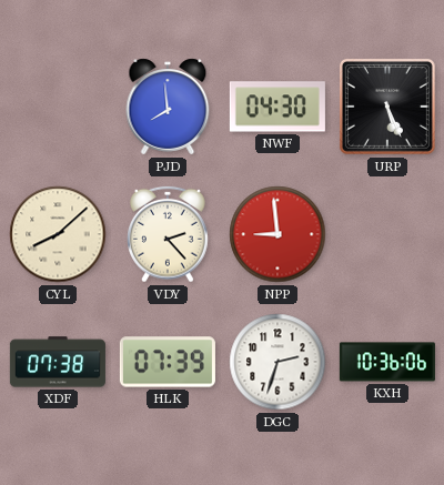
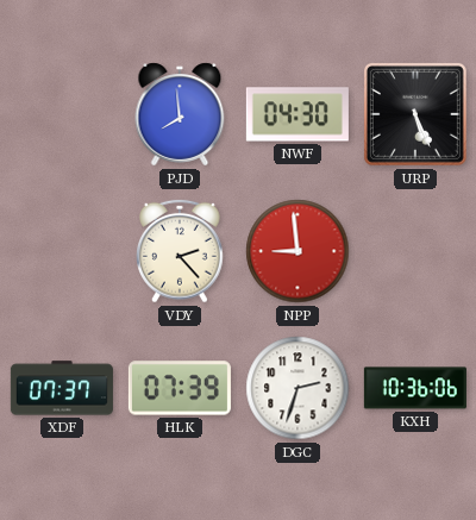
CYL: 8:08 -> none
XDF: 07:38 -> 07:37
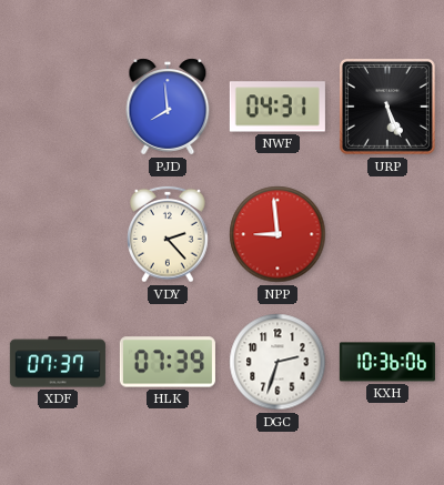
NWF: 04:30 -> 04:31
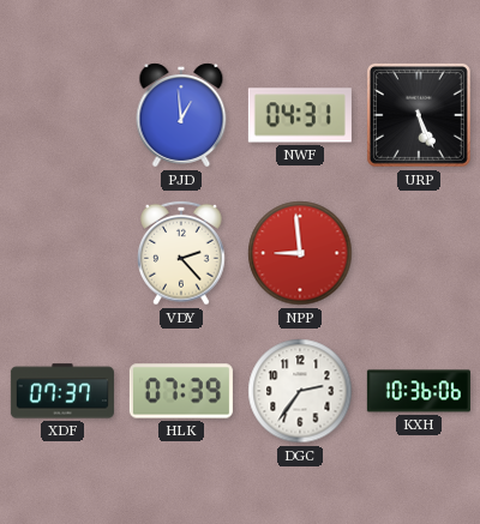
PJD: 7:59 -> 12:59
DGC: 2:33 -> 2:36
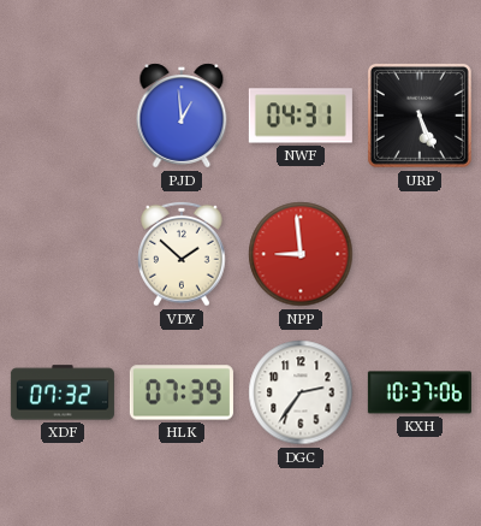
VDY: 2:23 -> 1:52
XDF: 07:37 -> 07:32
KXH: 10:36 -> 10:37
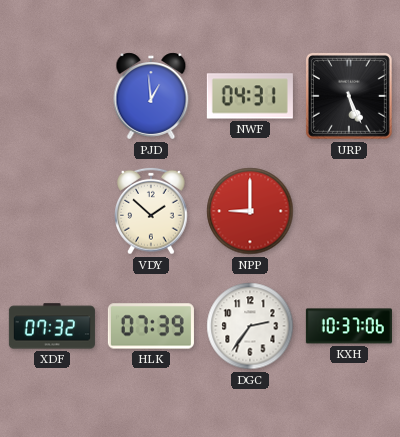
NPP: 8:59 -> 9:00
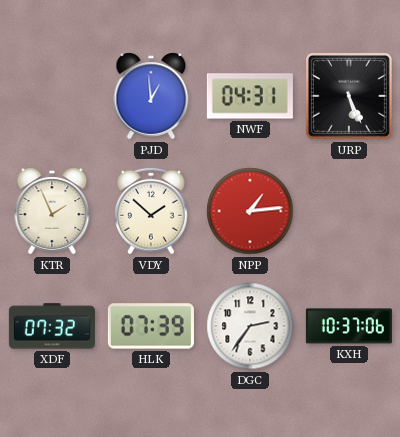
KTR: none -> 1:56
NPP: 9:00 -> 1:14
